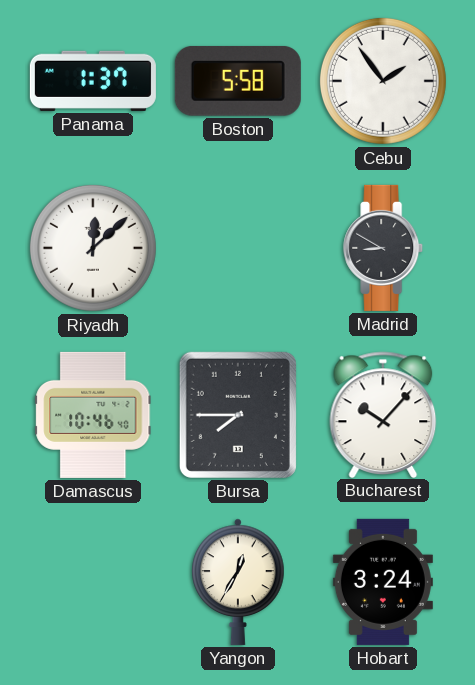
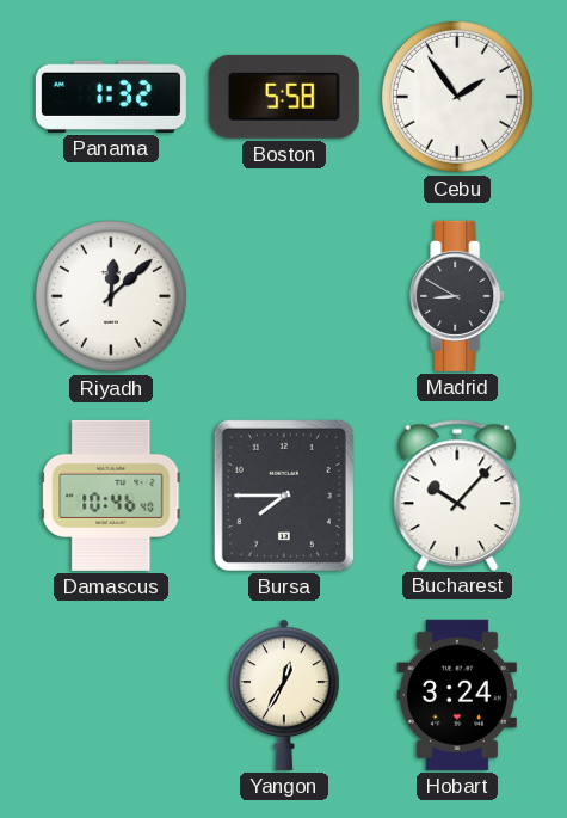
Panama: 1:37 -> 1:32
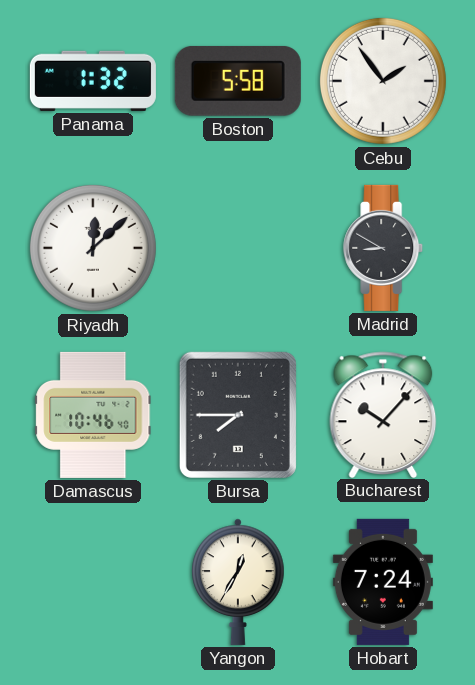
Hobart: 3:24 -> 7:24
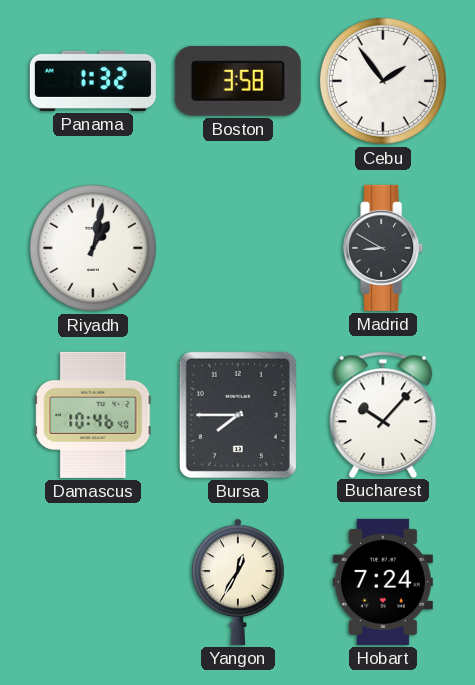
Boston: 5:58 -> 3:58
Riyadh: 12:08 -> 1:02
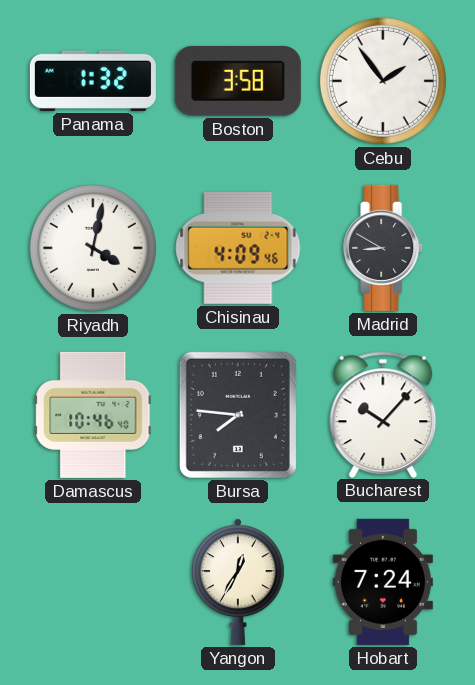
Riyadh: 1:02 -> 4:02
Chisinau: none -> 4:09
Bursa: 7:45 -> 7:46
